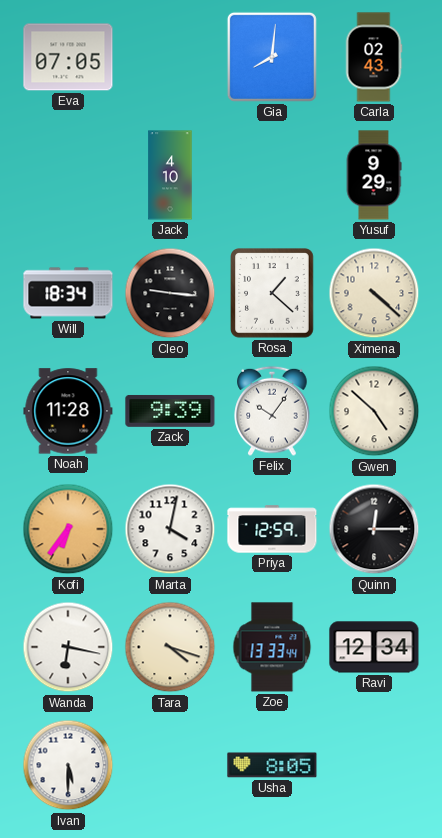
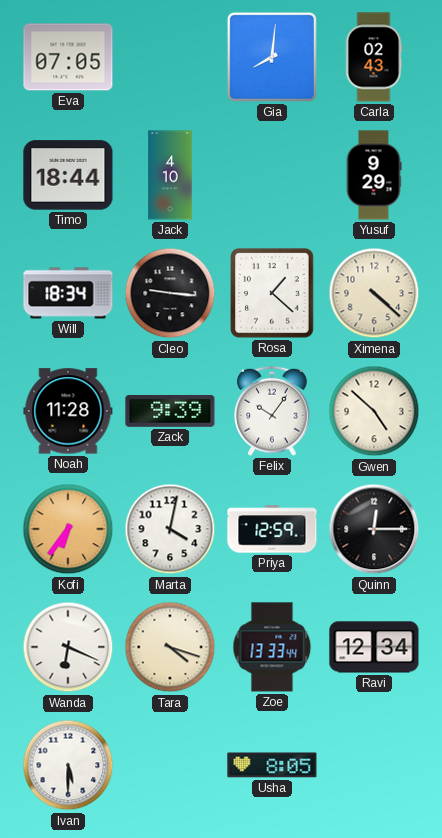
Timo: none -> 18:44
Wanda: 6:17 -> 6:19
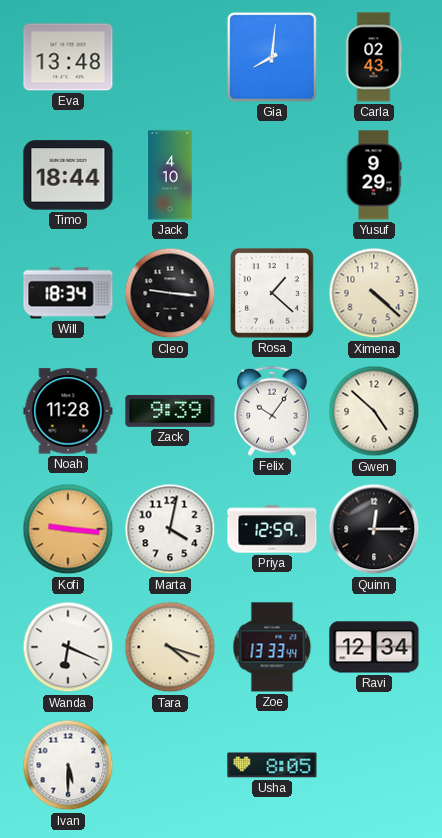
Eva: 07:05 -> 13:48
Kofi: 6:36 -> 9:16
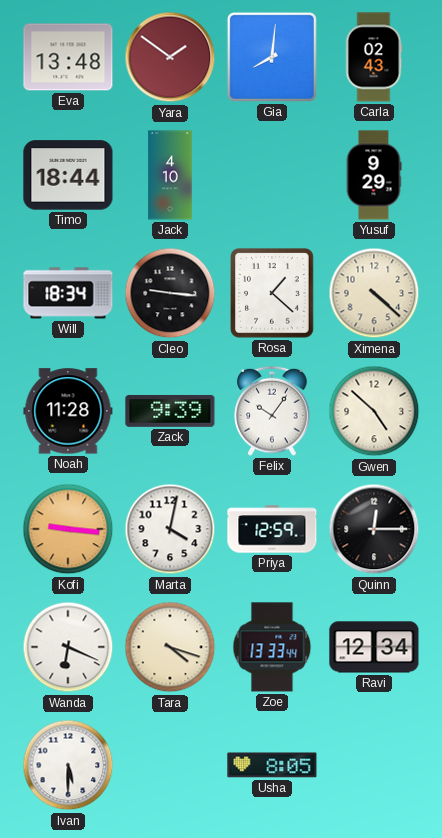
Yara: none -> 1:51
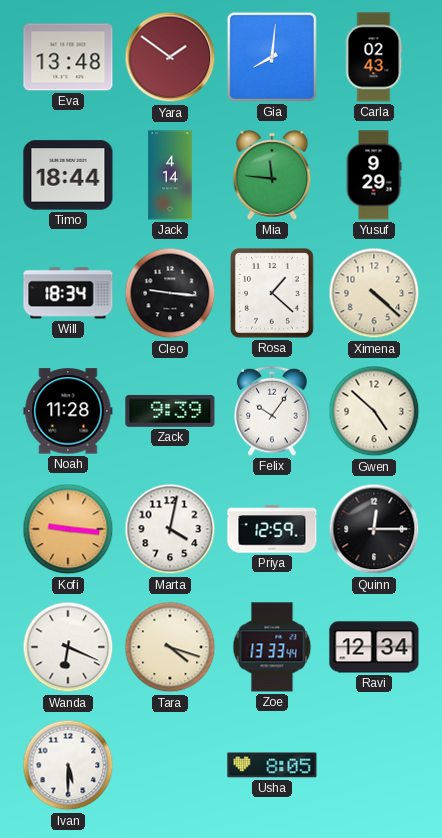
Jack: 4:10 -> 4:14
Mia: none -> 11:46
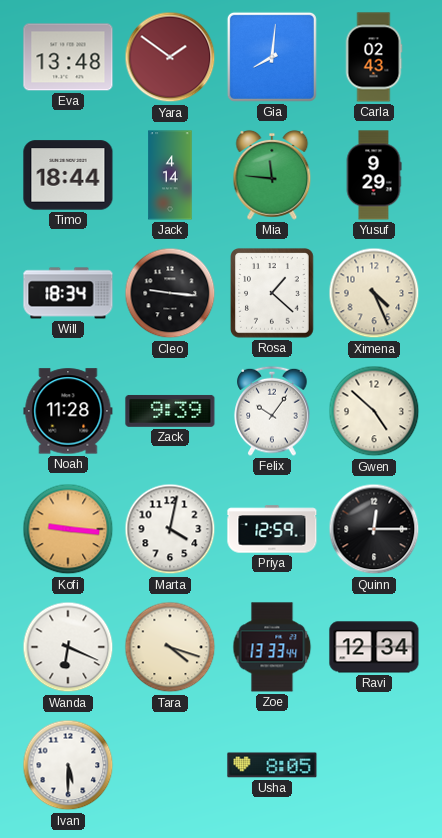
Ximena: 4:22 -> 4:26
